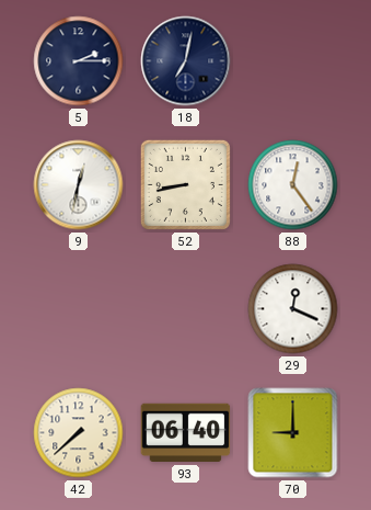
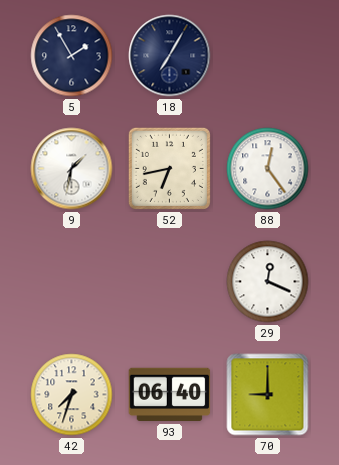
5: 2:15 -> 1:55
18: 7:02 -> 7:05
9: 12:32 -> 1:32
52: 8:43 -> 6:43
42: 7:38 -> 7:33
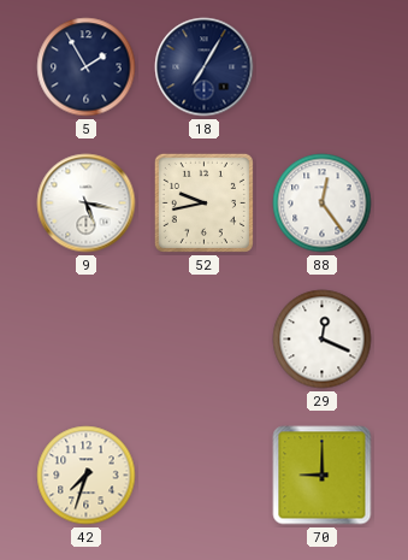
9: 1:32 -> 5:17
52: 6:43 -> 9:43
93: 06:40 -> none
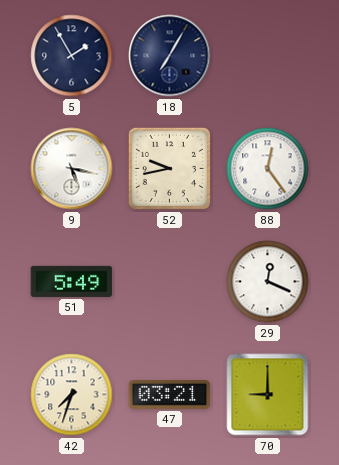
51: none -> 5:49
47: none -> 03:21
